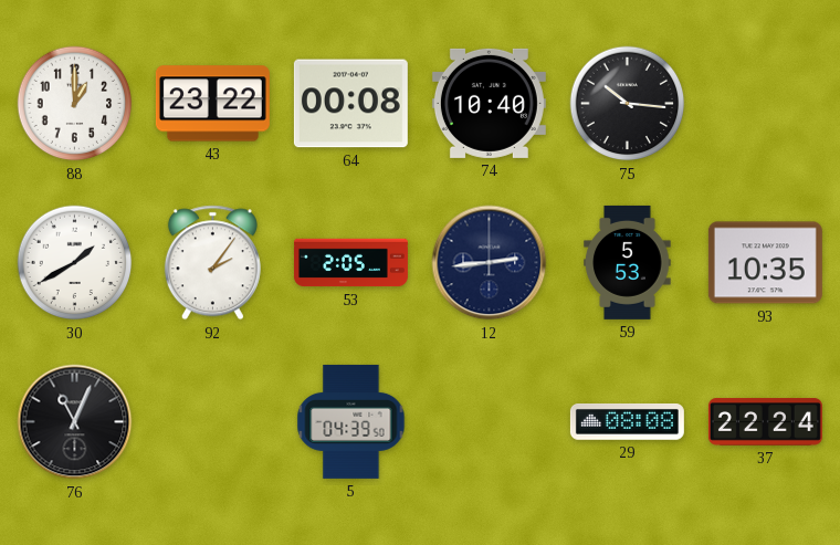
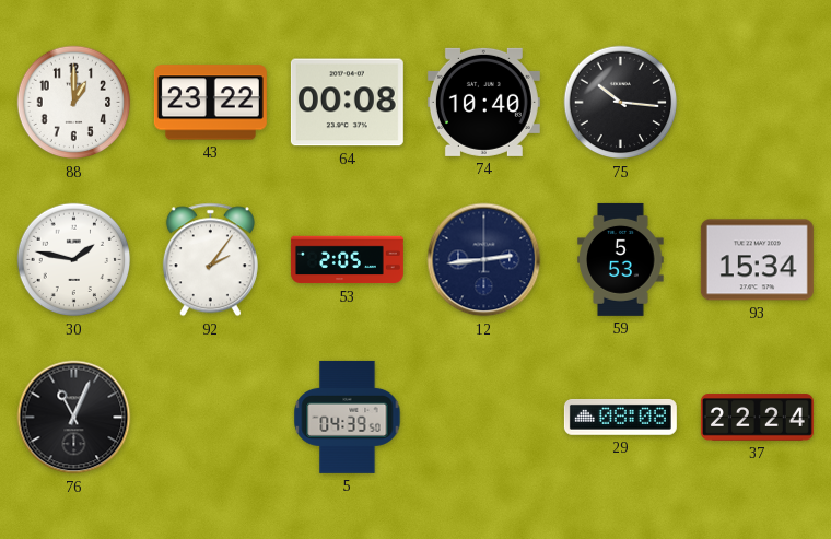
30: 1:40 -> 1:47
93: 10:35 -> 15:34
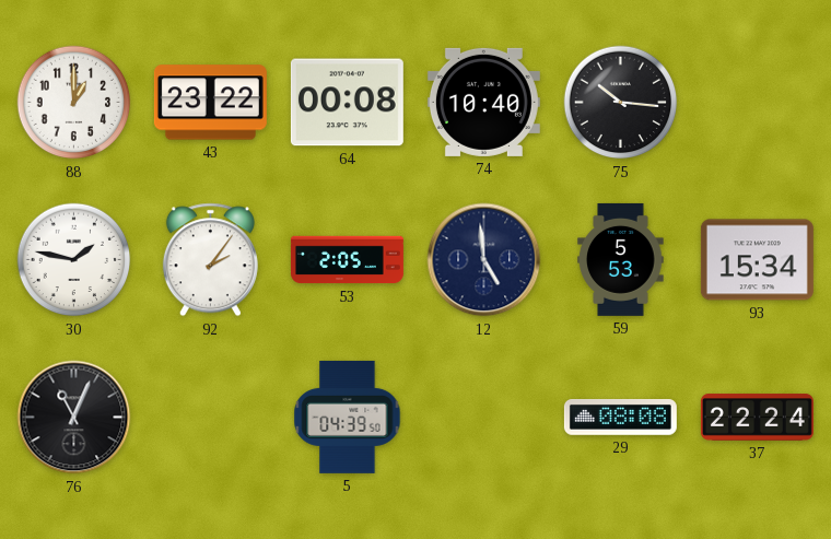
12: 2:44 -> 4:59
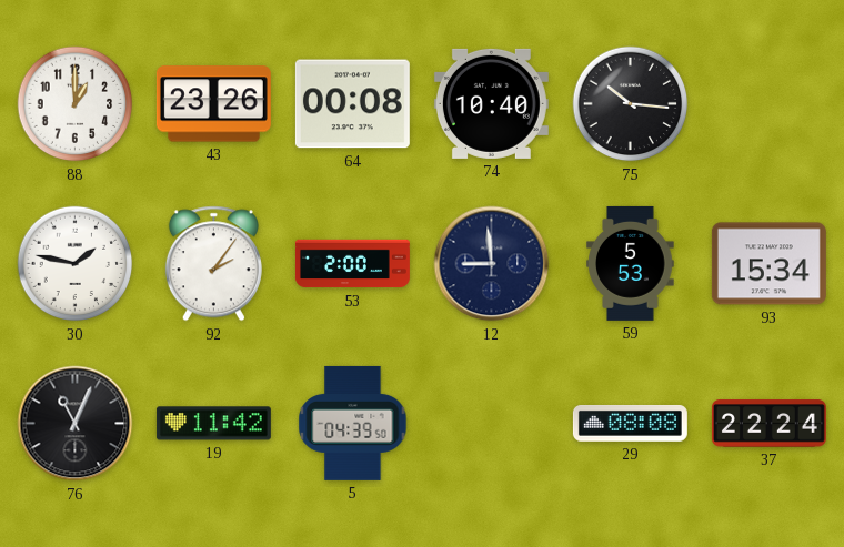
43: 23:22 -> 23:26
53: 2:05 -> 2:00
12: 4:59 -> 8:59
19: none -> 11:42
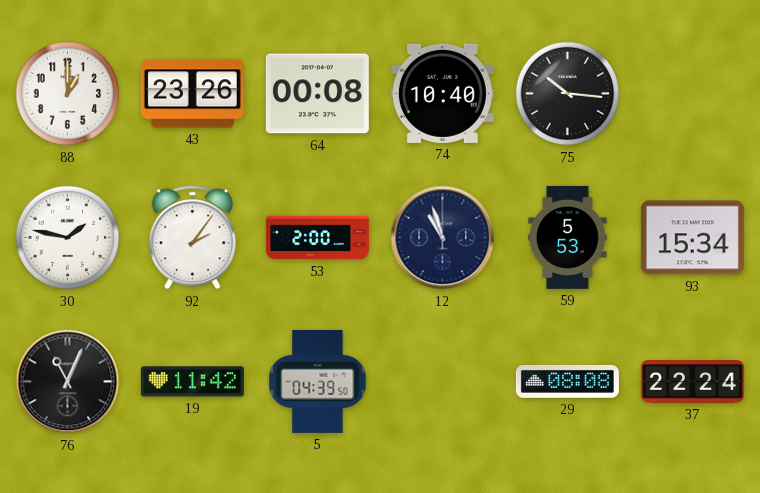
12: 8:59 -> 10:57
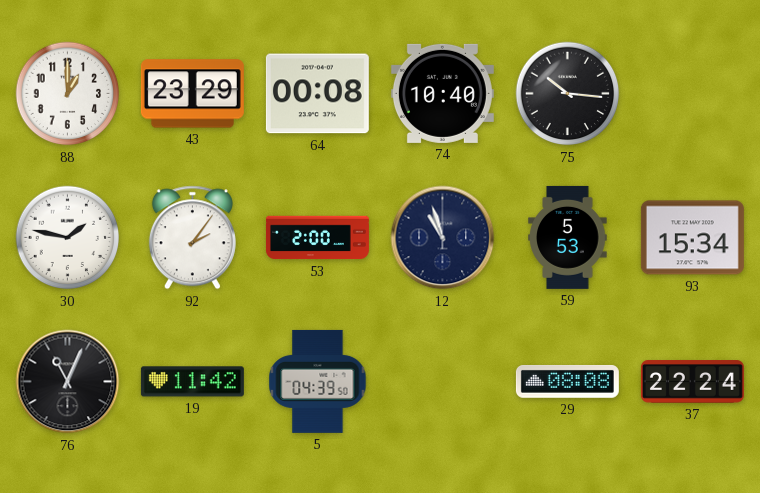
43: 23:26 -> 23:29
